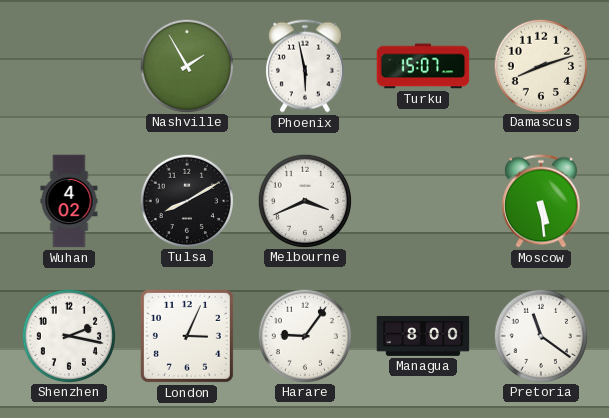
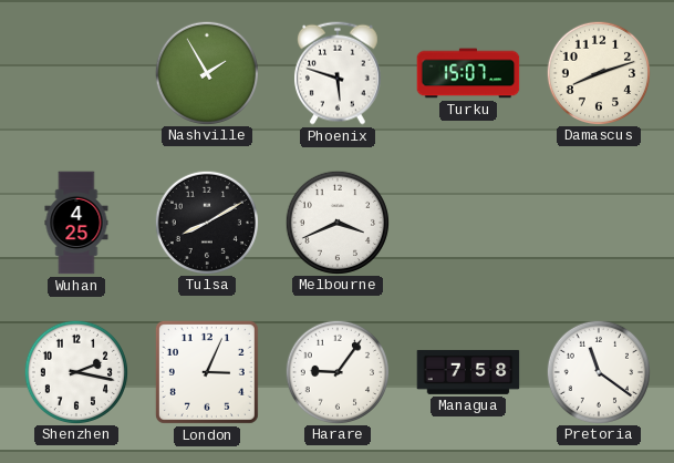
Phoenix: 5:58 -> 5:48
Wuhan: 4:02 -> 4:25
Moscow: 5:29 -> none
Managua: 8:00 -> 7:58
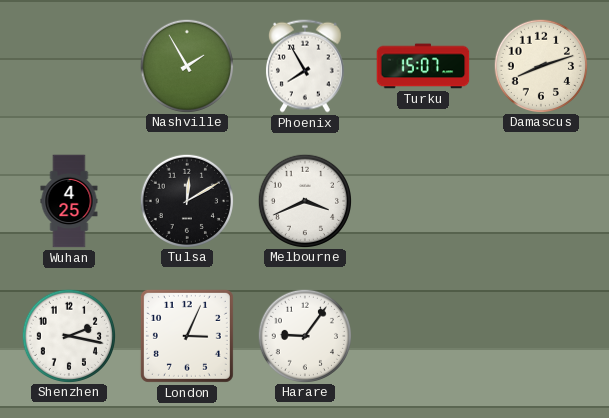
Phoenix: 5:48 -> 7:55
Tulsa: 8:10 -> 12:10
Managua: 7:58 -> none
Pretoria: 11:21 -> none
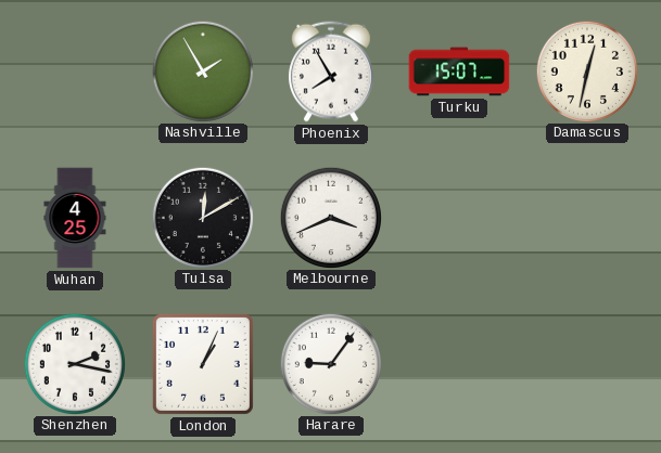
Damascus: 8:12 -> 12:32
London: 3:04 -> 1:04
